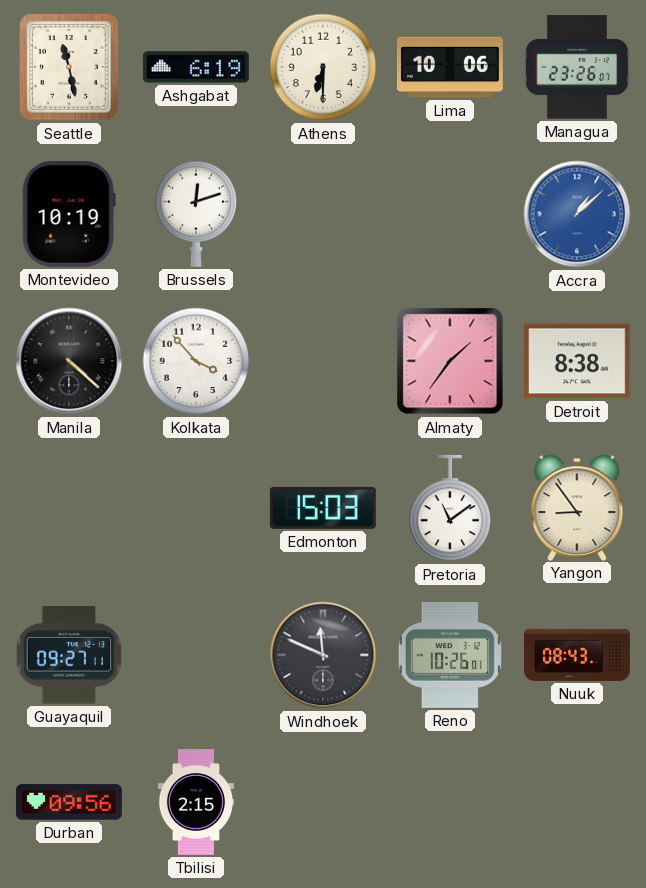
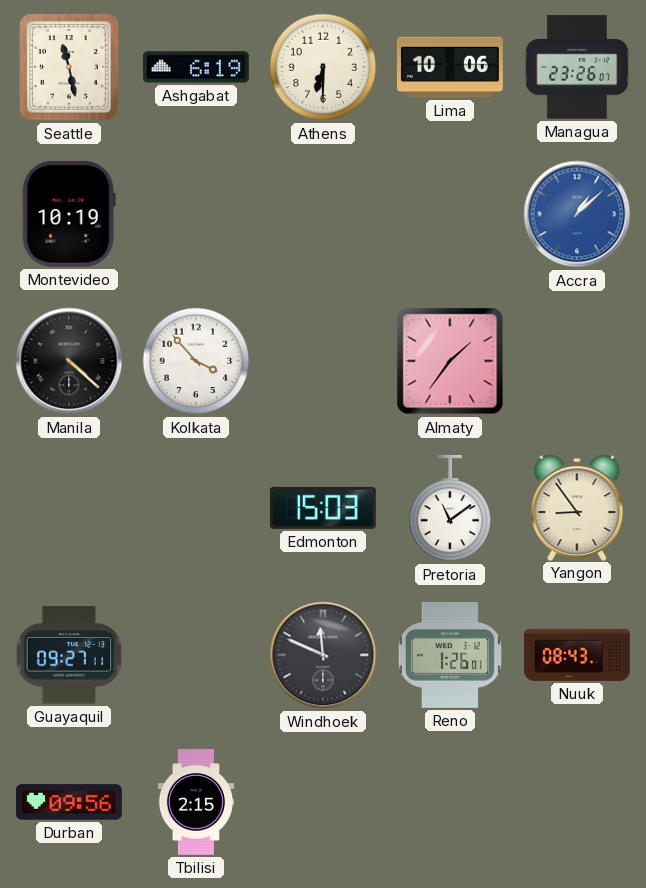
Brussels: 12:12 -> none
Detroit: 8:38 -> none
Reno: 10:26 -> 1:26
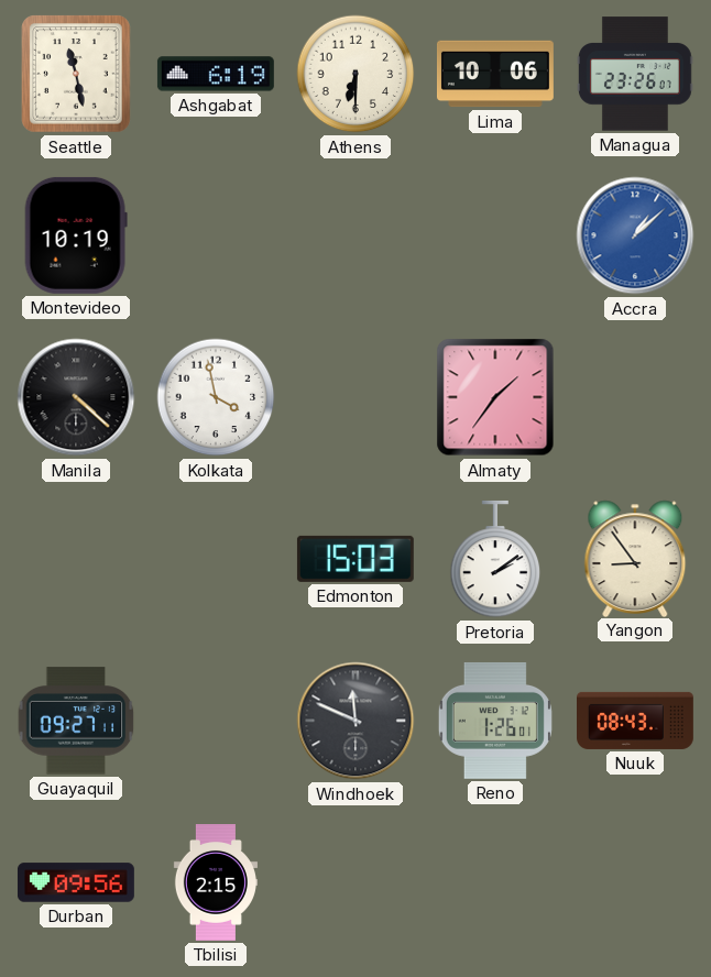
Kolkata: 3:53 -> 3:58
Pretoria: 11:09 -> 2:09
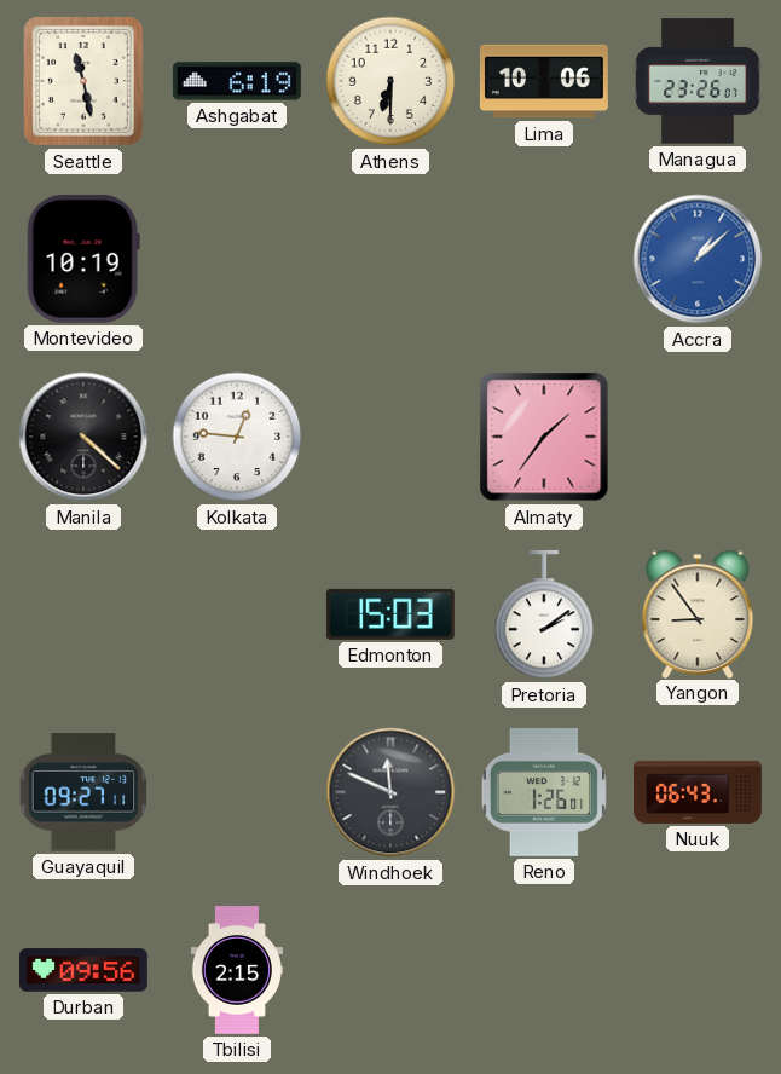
Kolkata: 3:58 -> 12:46
Nuuk: 08:43 -> 06:43
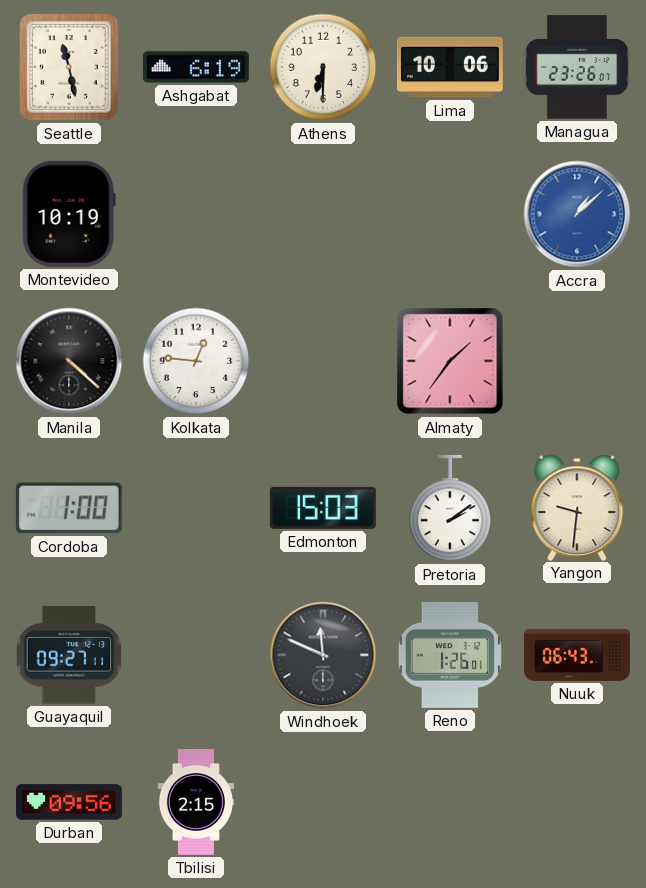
Cordoba: none -> 1:00
Yangon: 8:54 -> 9:31
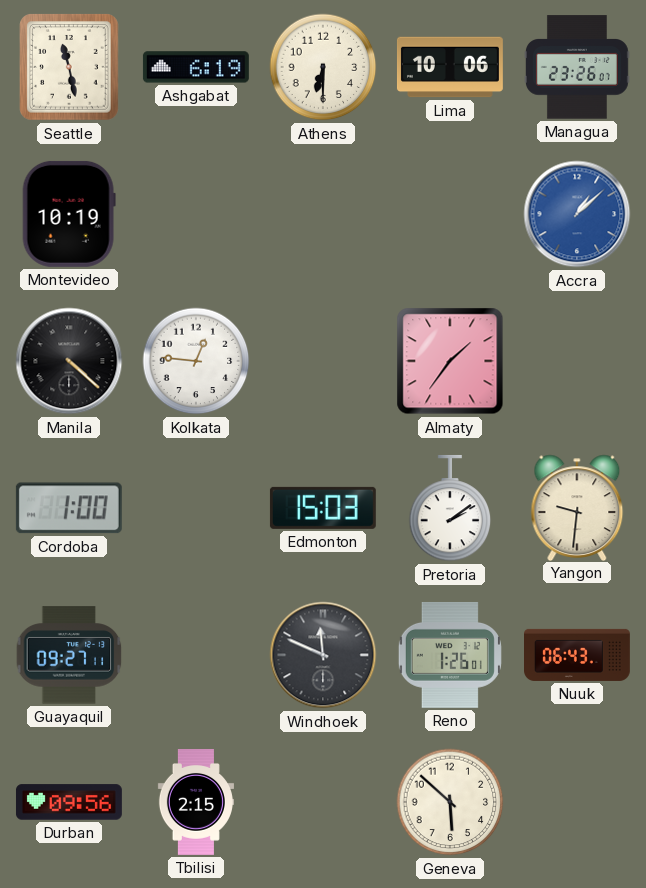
Geneva: none -> 5:52
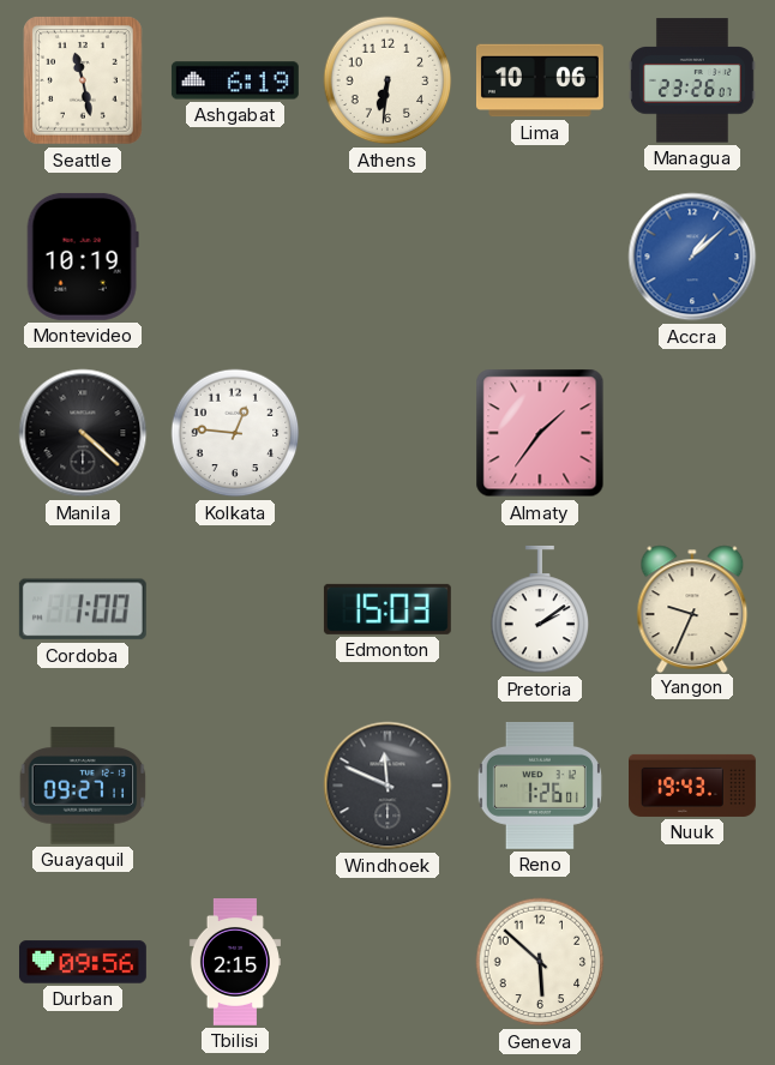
Athens: 6:30 -> 6:31
Yangon: 9:31 -> 9:34
Nuuk: 06:43 -> 19:43
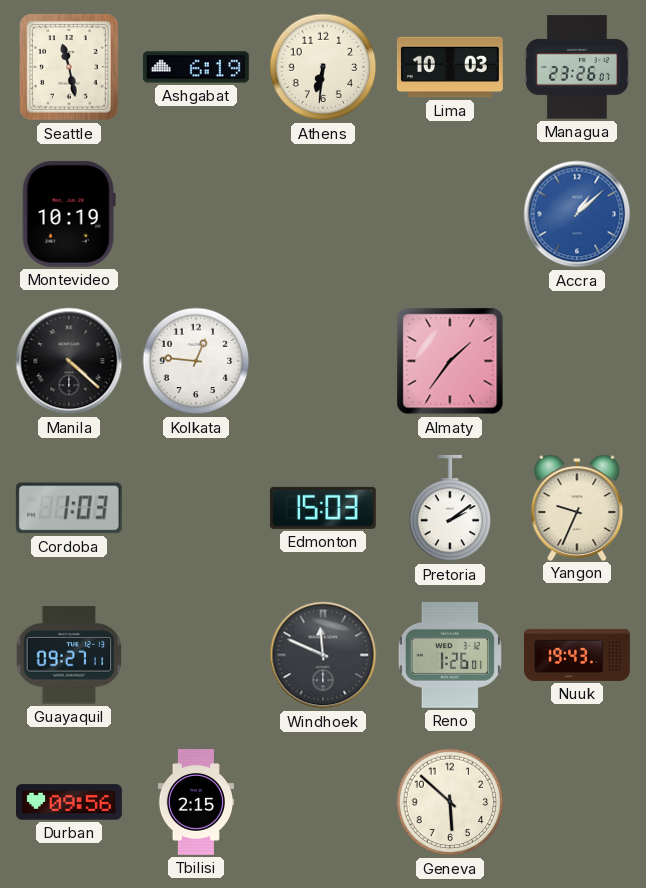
Lima: 10:06 -> 10:03
Cordoba: 1:00 -> 1:03
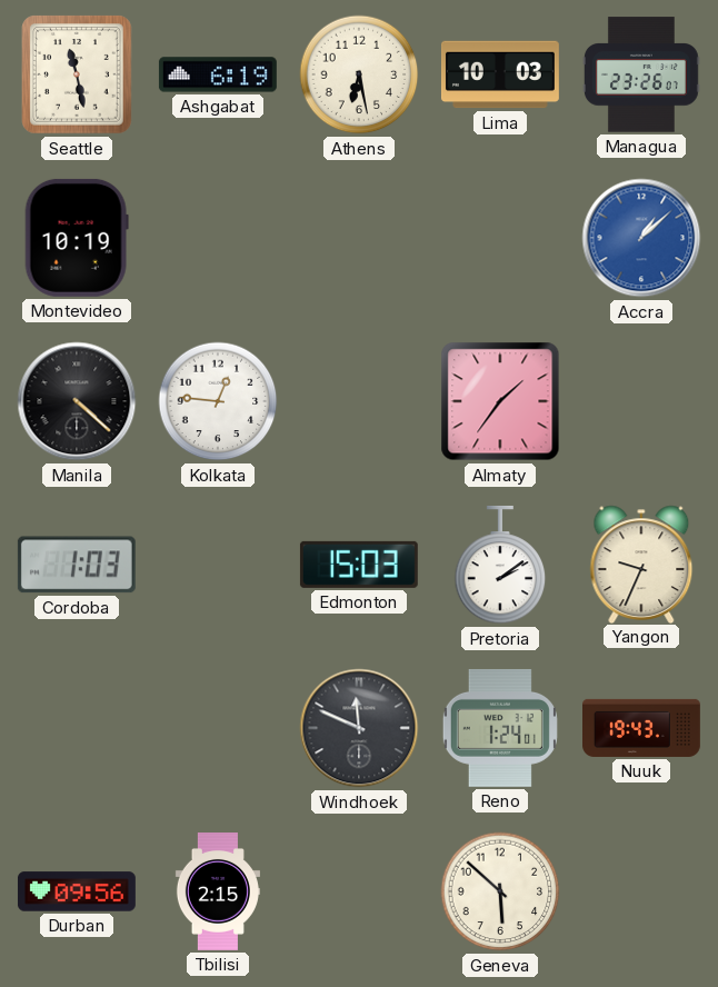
Athens: 6:31 -> 6:28
Guayaquil: 09:27 -> none
Reno: 1:26 -> 1:24
